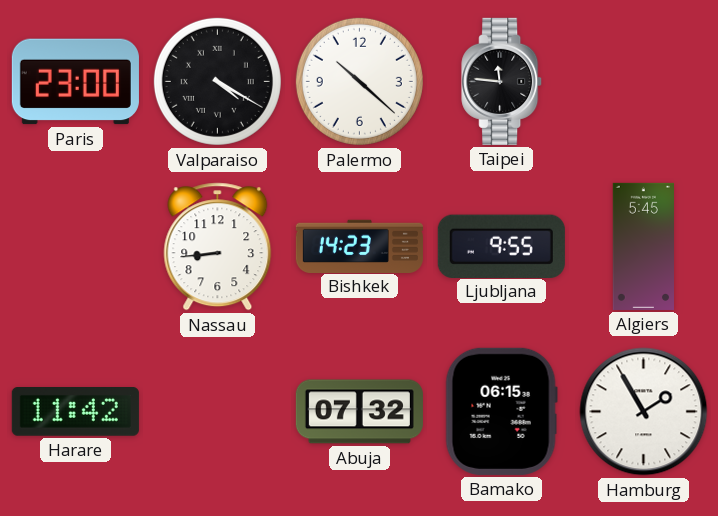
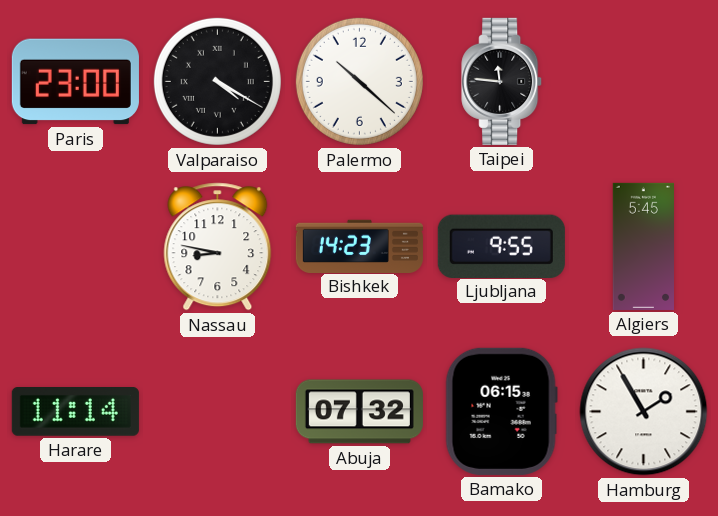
Nassau: 8:44 -> 8:47
Harare: 11:42 -> 11:14
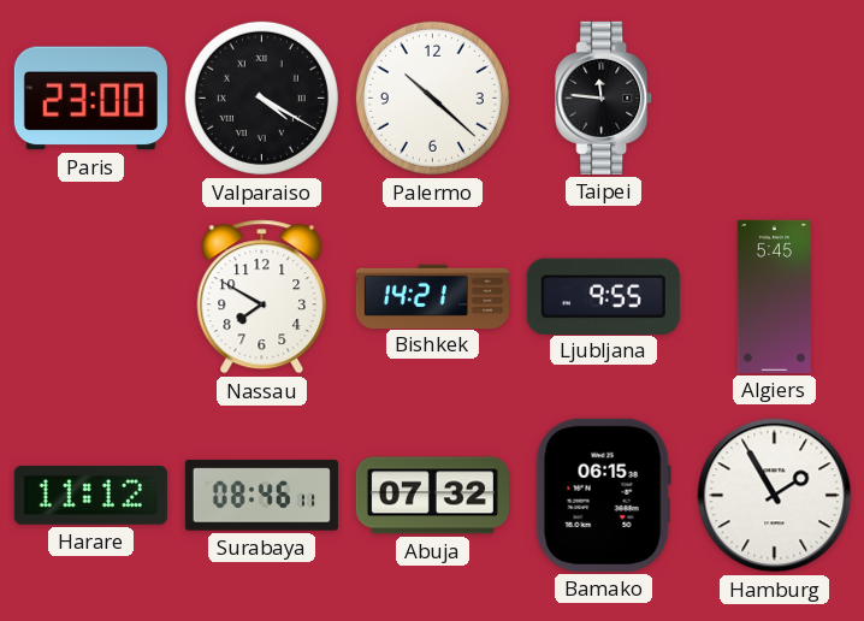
Nassau: 8:47 -> 7:50
Bishkek: 14:23 -> 14:21
Harare: 11:14 -> 11:12
Surabaya: none -> 08:46
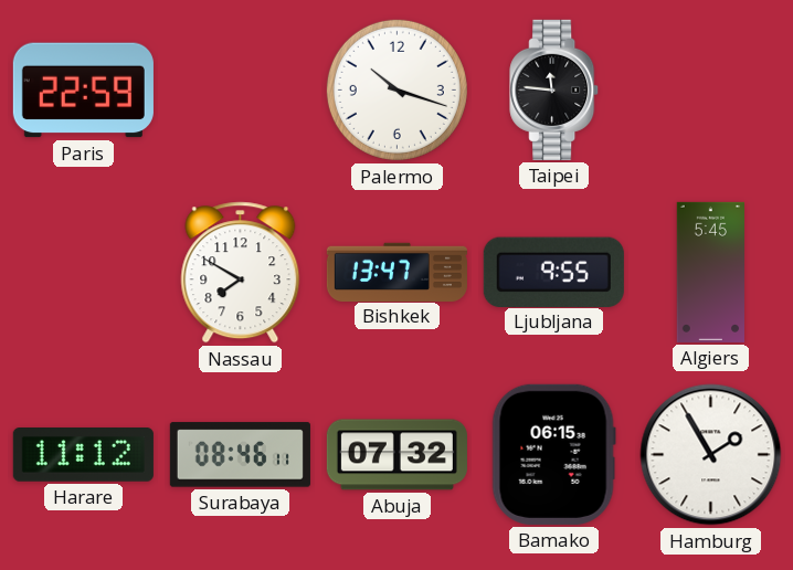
Paris: 23:00 -> 22:59
Valparaiso: 4:20 -> none
Palermo: 10:22 -> 10:18
Bishkek: 14:21 -> 13:47
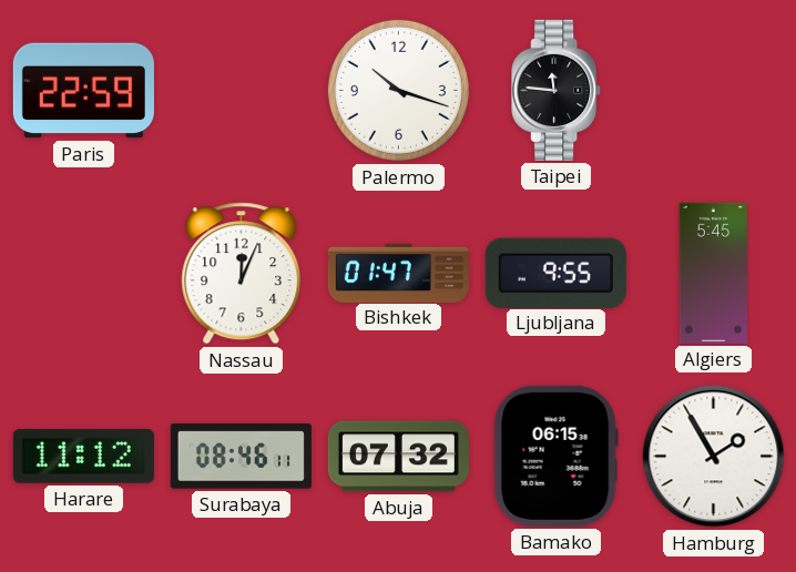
Nassau: 7:50 -> 12:04
Bishkek: 13:47 -> 01:47
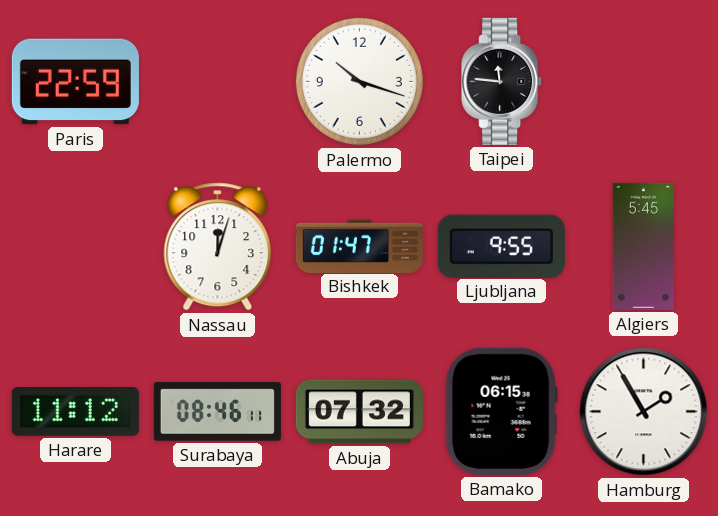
Nassau: 12:04 -> 12:03
